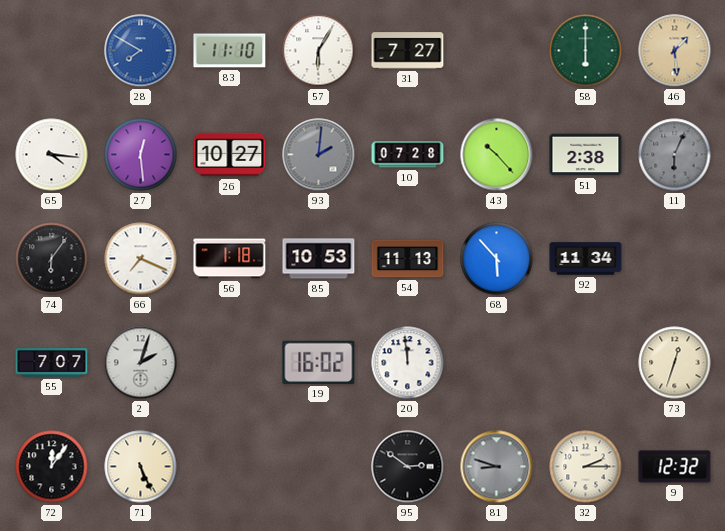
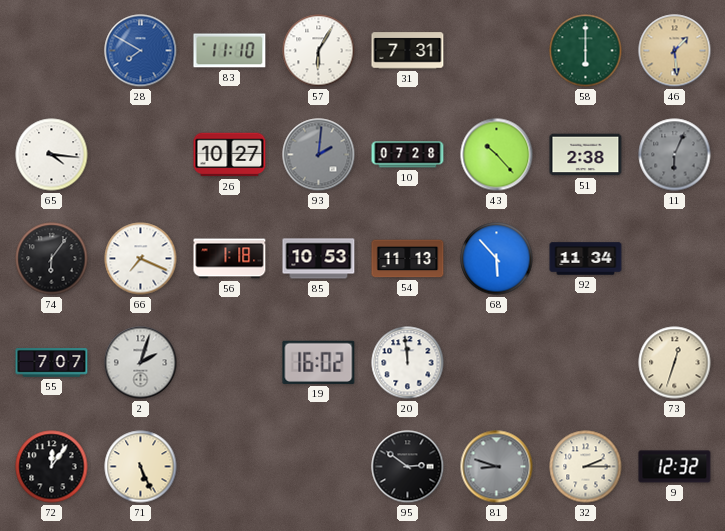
31: 7:27 -> 7:31
27: 12:29 -> none
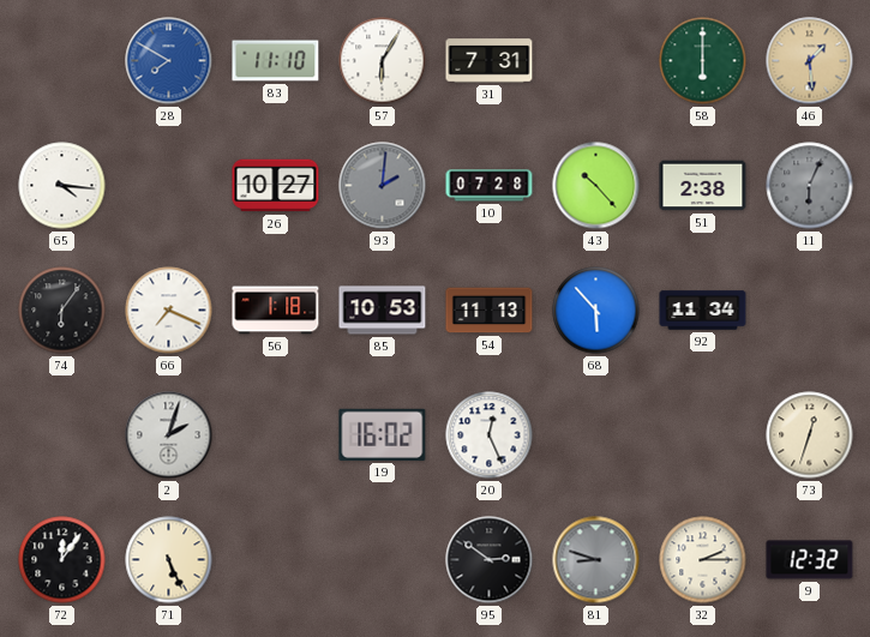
55: 7:07 -> none
20: 11:59 -> 12:26
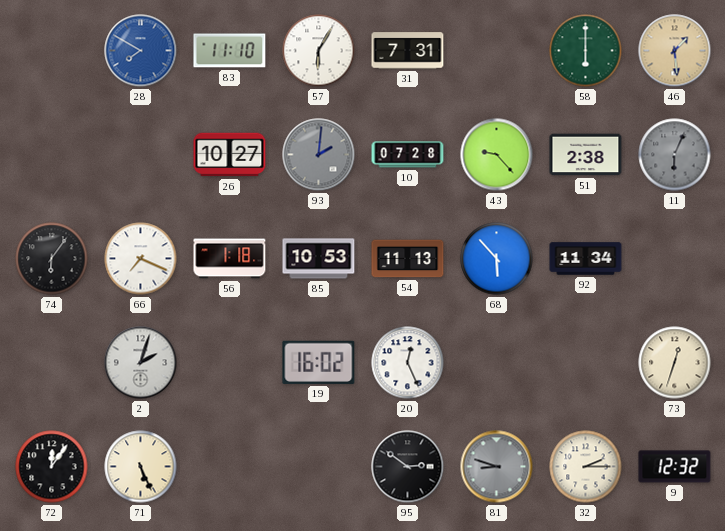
65: 4:16 -> none
43: 10:23 -> 9:23
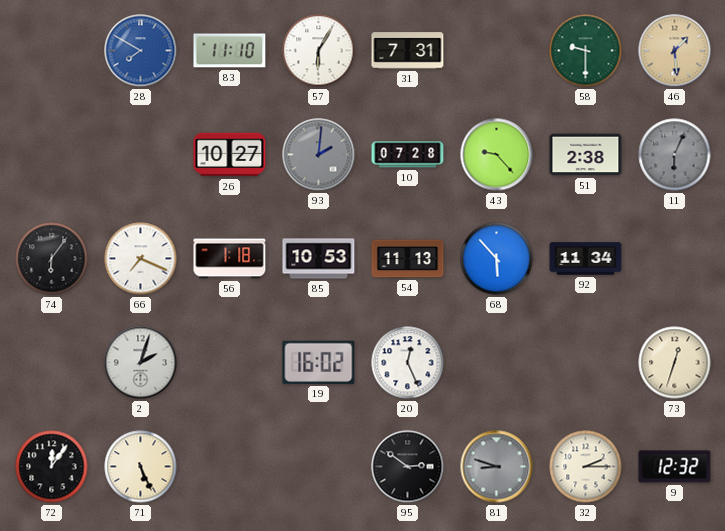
58: 6:00 -> 9:30
